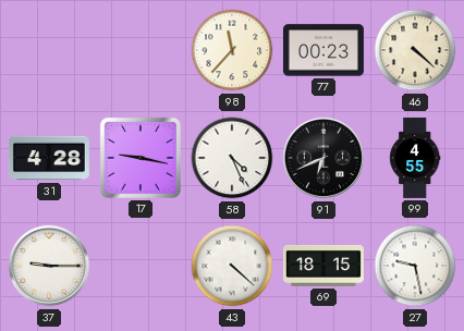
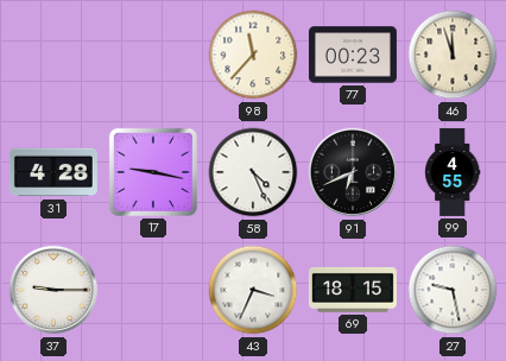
46: 4:22 -> 11:57
43: 4:22 -> 3:34
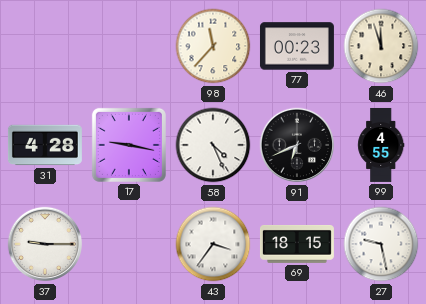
43: 3:34 -> 3:36
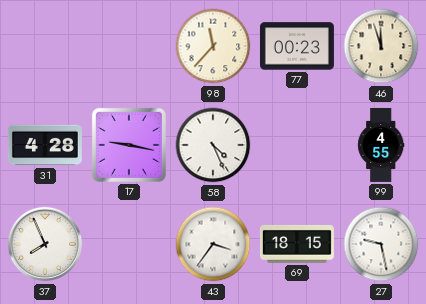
91: 6:41 -> none
37: 9:15 -> 7:56
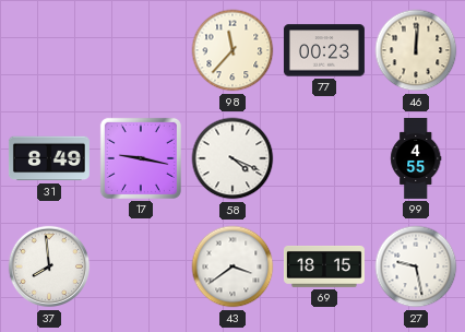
46: 11:57 -> 12:01
31: 4:28 -> 8:49
58: 4:26 -> 4:19
37: 7:56 -> 7:59
43: 3:36 -> 3:39
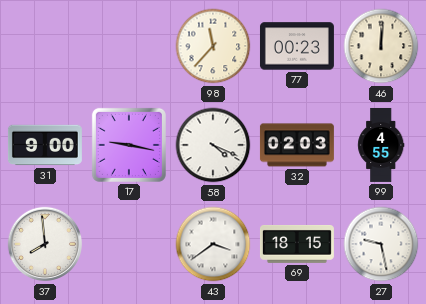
31: 8:49 -> 9:00
32: none -> 02:03
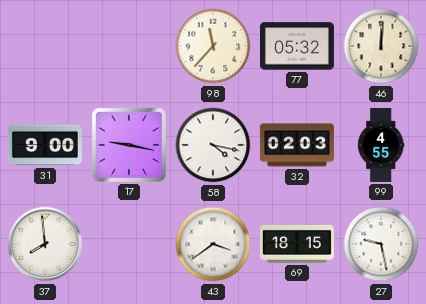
77: 00:23 -> 05:32
58: 4:19 -> 4:17
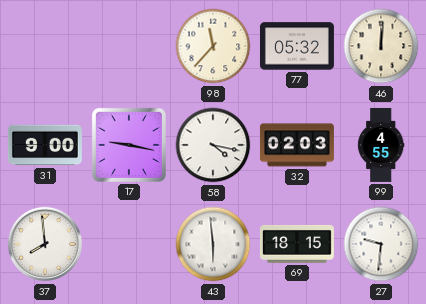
43: 3:39 -> 5:59
27: 9:28 -> 9:31
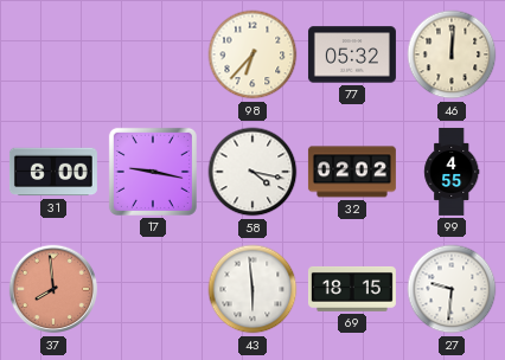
98: 11:37 -> 6:37
31: 9:00 -> 6:00
32: 02:03 -> 02:02
37 dial: white -> salmon
